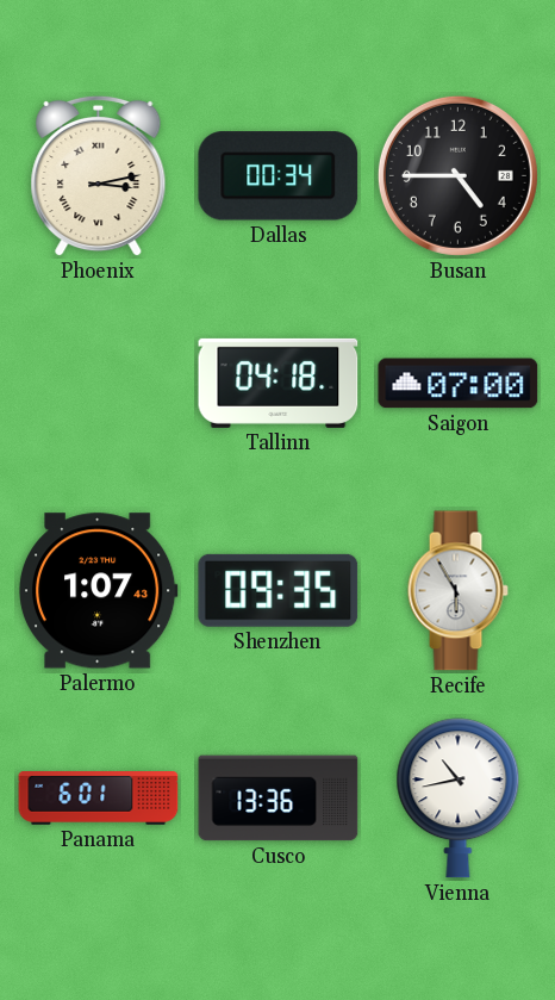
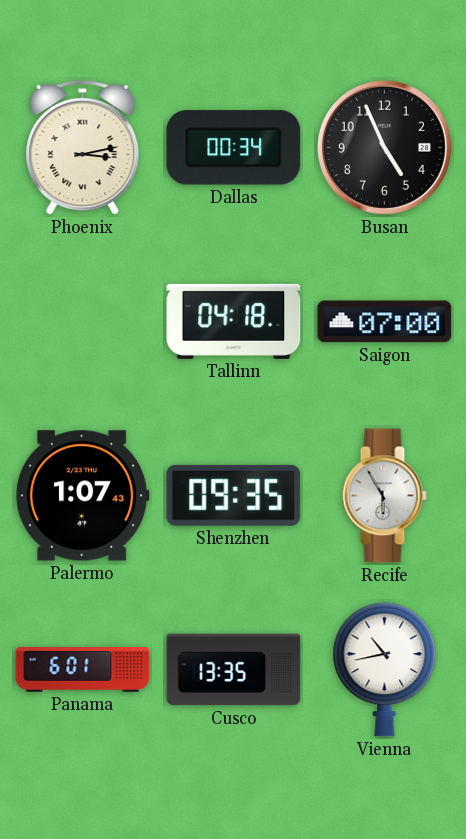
Busan: 4:45 -> 4:56
Cusco: 13:36 -> 13:35
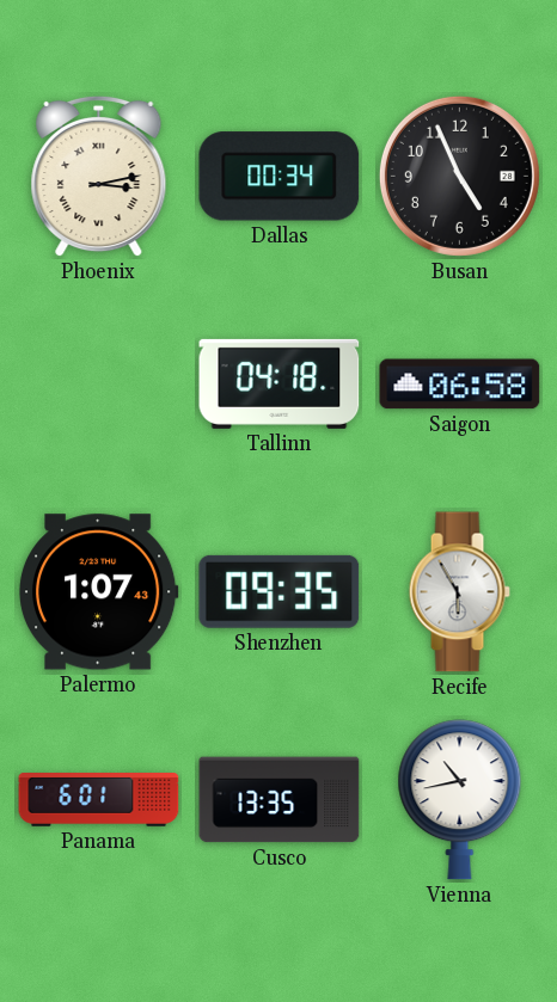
Saigon: 07:00 -> 06:58
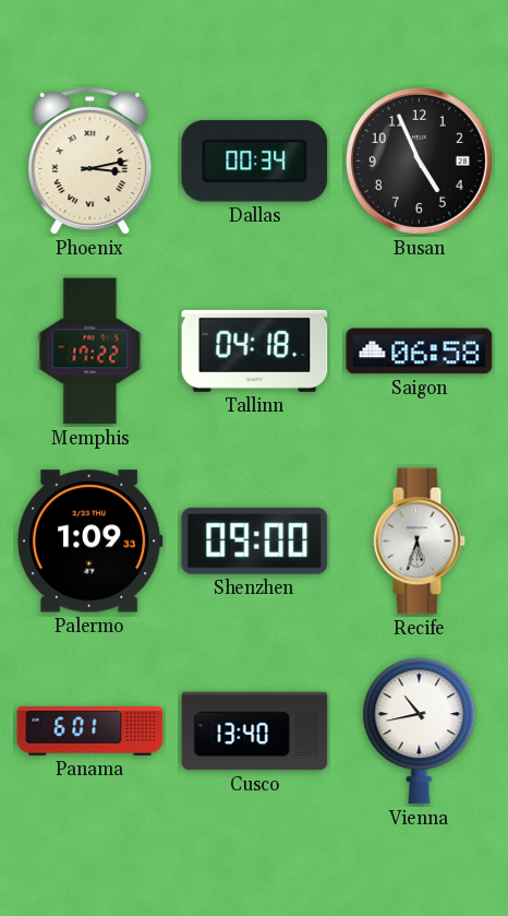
Memphis: none -> 17:22
Palermo: 1:07 -> 1:09
Shenzhen: 09:35 -> 09:00
Recife: 5:55 -> 5:33
Cusco: 13:35 -> 13:40
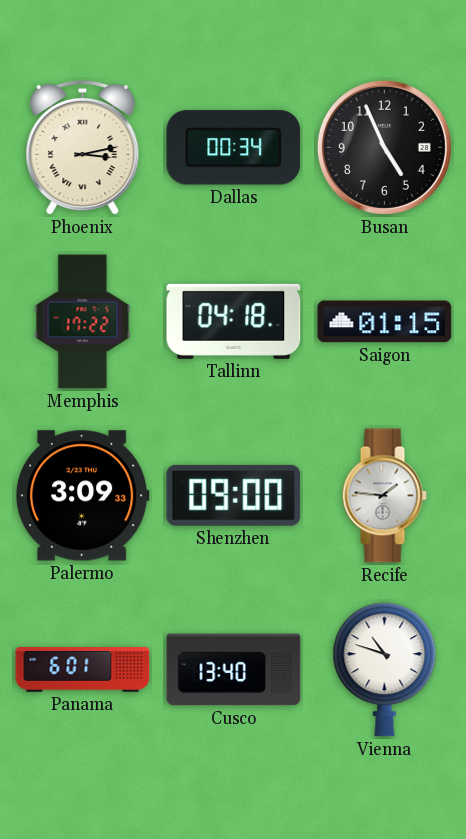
Saigon: 06:58 -> 01:15
Palermo: 1:09 -> 3:09
Recife: 5:33 -> 1:46
Vienna: 10:43 -> 10:48
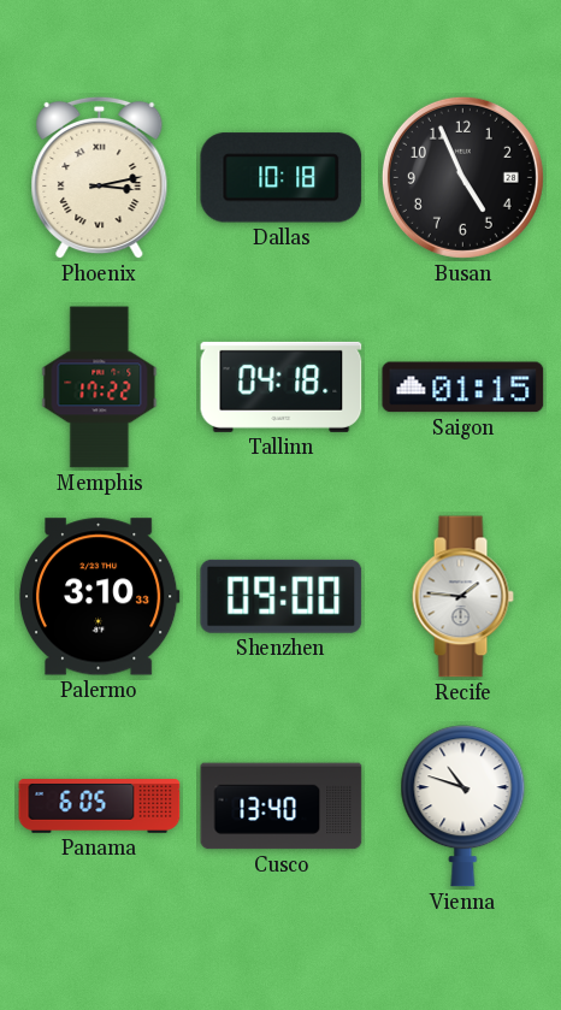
Dallas: 00:34 -> 10:18
Palermo: 3:09 -> 3:10
Panama: 6:01 -> 6:05
